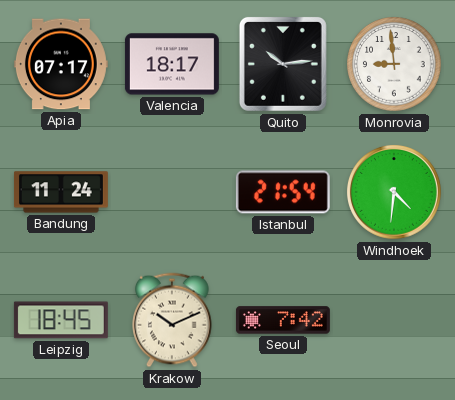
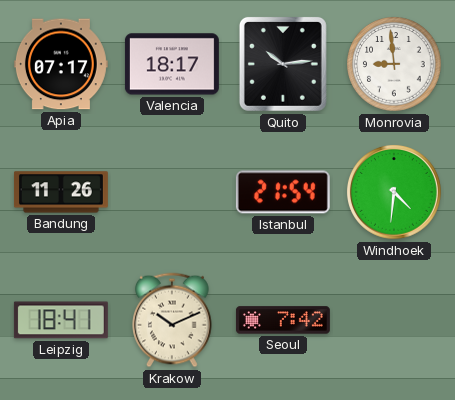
Bandung: 11:24 -> 11:26
Leipzig: 18:45 -> 18:41
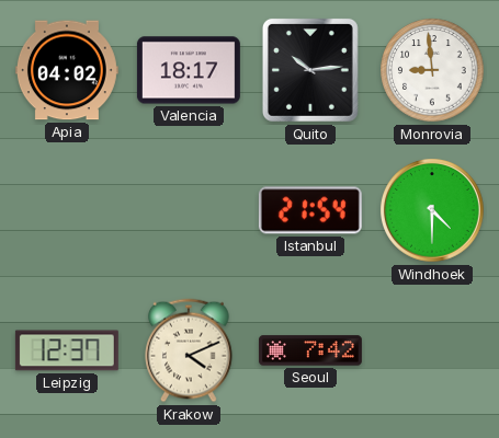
Apia: 07:17 -> 04:02
Bandung: 11:26 -> none
Windhoek: 4:31 -> 4:30
Leipzig: 18:41 -> 12:37
Krakow: 10:11 -> 4:11
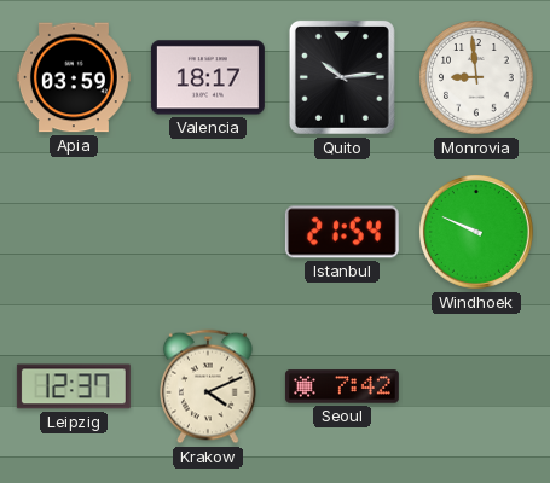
Apia: 04:02 -> 03:59
Windhoek: 4:30 -> 9:49
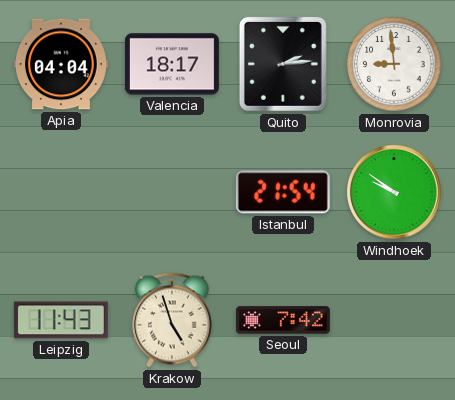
Apia: 03:59 -> 04:04
Quito: 10:14 -> 2:14
Windhoek: 9:49 -> 9:51
Leipzig: 12:37 -> 11:43
Krakow: 4:11 -> 4:57
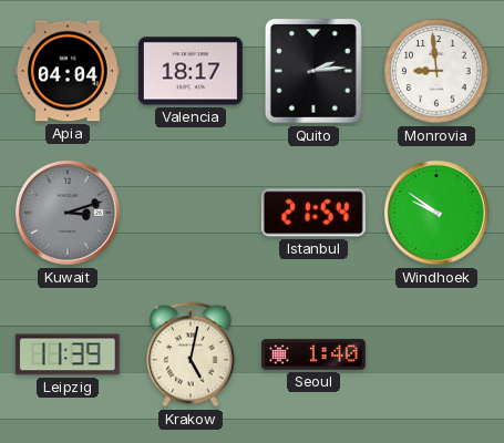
Kuwait: none -> 3:12
Leipzig: 11:43 -> 11:39
Krakow: 4:57 -> 5:02
Seoul: 7:42 -> 1:40
